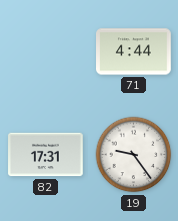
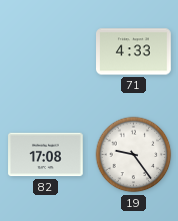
71: 4:44 -> 4:33
82: 17:31 -> 17:08
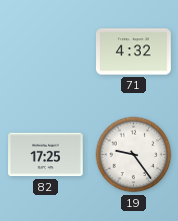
71: 4:33 -> 4:32
82: 17:08 -> 17:25
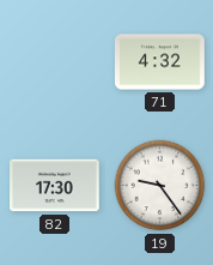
82: 17:25 -> 17:30
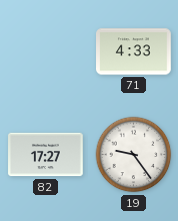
71: 4:32 -> 4:33
82: 17:30 -> 17:27
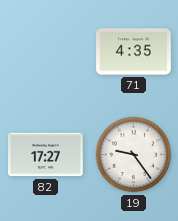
71: 4:33 -> 4:35
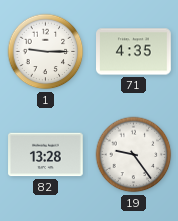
1: none -> 9:15
82: 17:27 -> 13:28
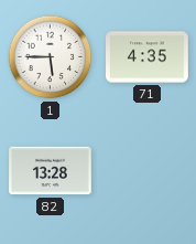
1: 9:15 -> 5:45
19: 9:24 -> none
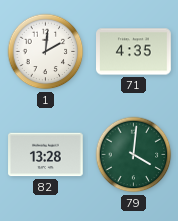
1: 5:45 -> 2:01
79: none -> 4:01
